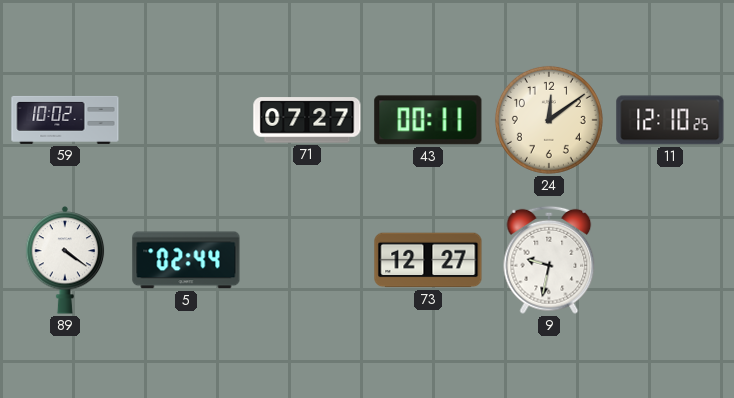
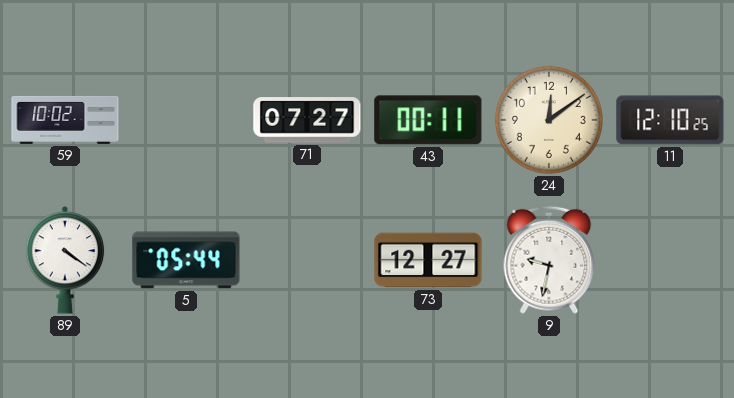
5: 02:44 -> 05:44
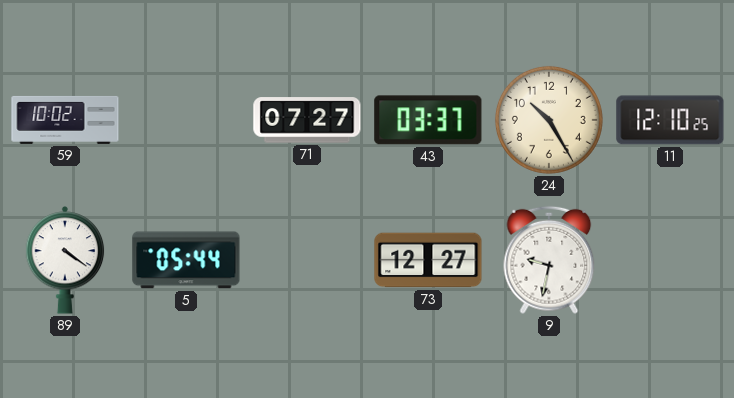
43: 00:11 -> 03:37
24: 12:09 -> 10:25
